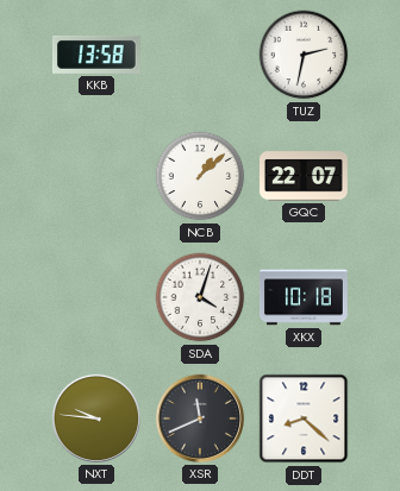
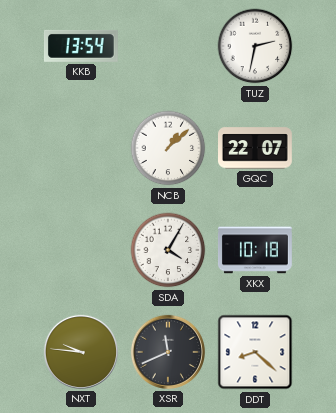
KKB: 13:58 -> 13:54
SDA: 4:03 -> 4:05
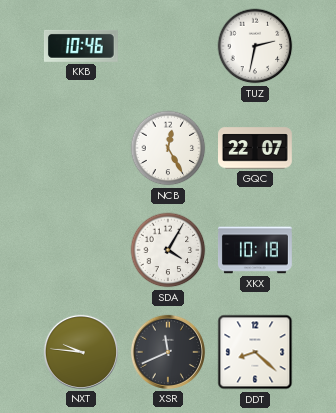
KKB: 13:54 -> 10:46
NCB: 1:08 -> 12:25
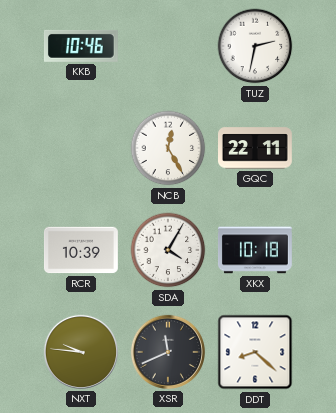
GQC: 22:07 -> 22:11
RCR: none -> 10:39
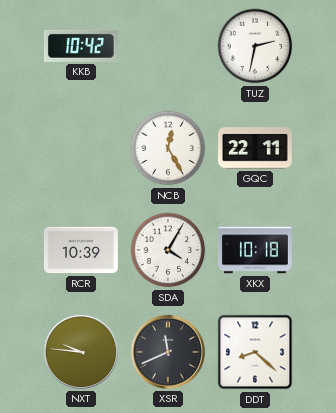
KKB: 10:46 -> 10:42
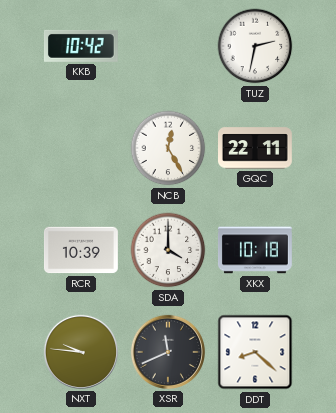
SDA: 4:05 -> 4:00
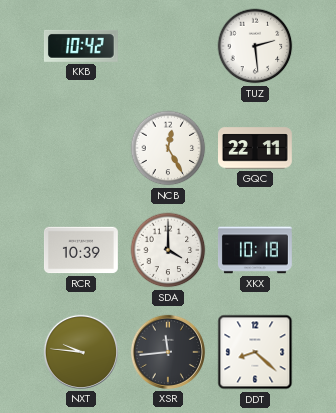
TUZ: 2:32 -> 2:29
XSR: 11:41 -> 11:44
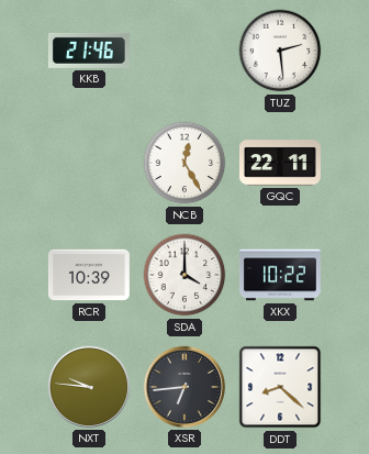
KKB: 10:42 -> 21:46
XKX: 10:18 -> 10:22
XSR: 11:44 -> 6:44
